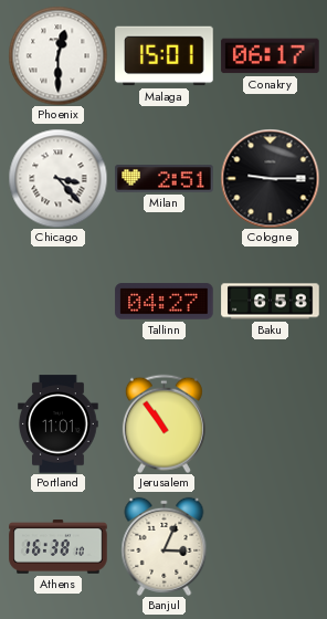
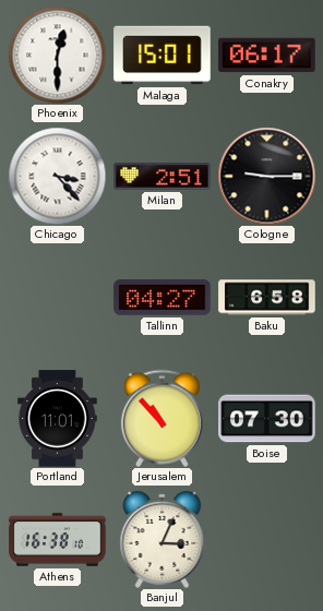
Jerusalem: 10:54 -> 10:53
Boise: none -> 07:30
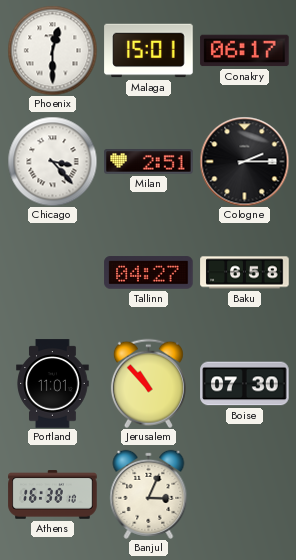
Cologne: 9:15 -> 2:15
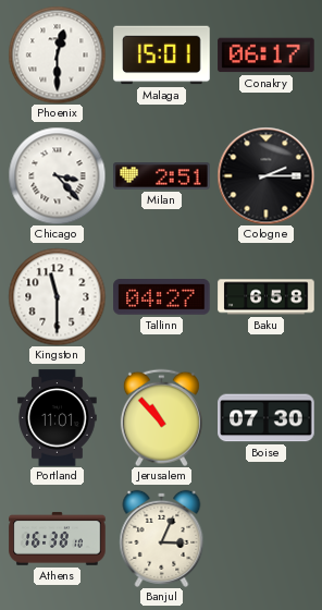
Kingston: none -> 11:30
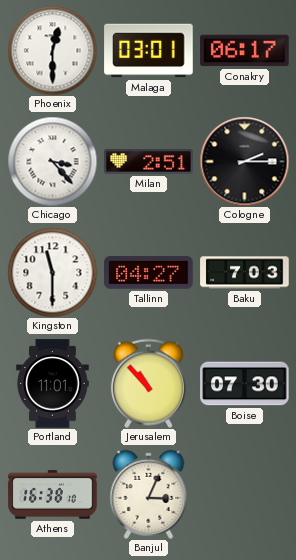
Malaga: 15:01 -> 03:01
Baku: 6:58 -> 7:03
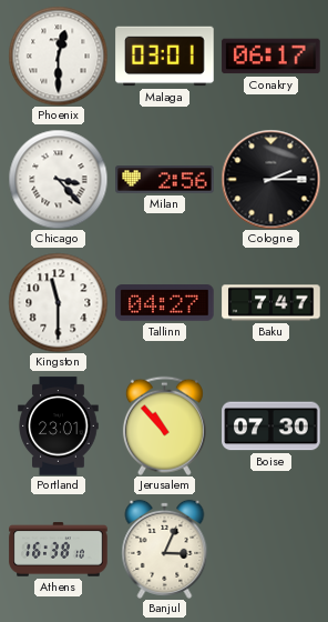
Milan: 2:51 -> 2:56
Baku: 7:03 -> 7:47
Portland: 11:01 -> 23:01
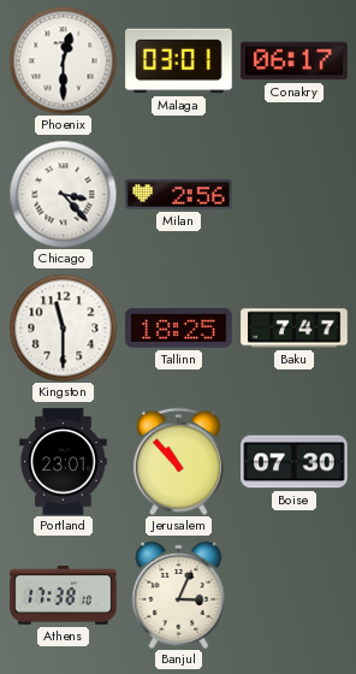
Cologne: 2:15 -> none
Tallinn: 04:27 -> 18:25
Athens: 16:38 -> 17:38
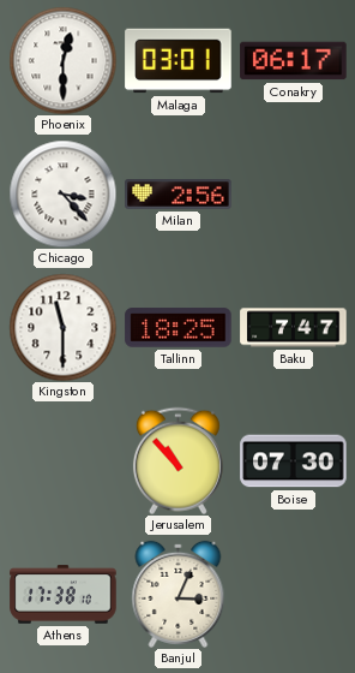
Portland: 23:01 -> none
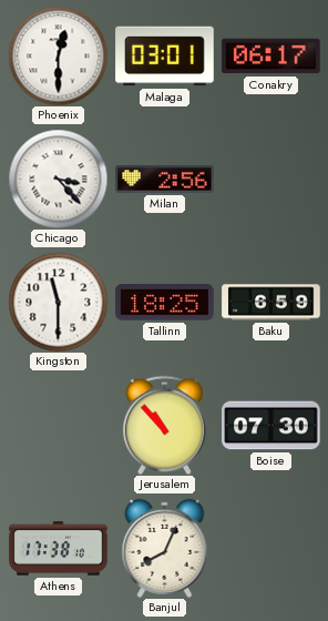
Baku: 7:47 -> 6:59
Banjul: 3:04 -> 8:04
